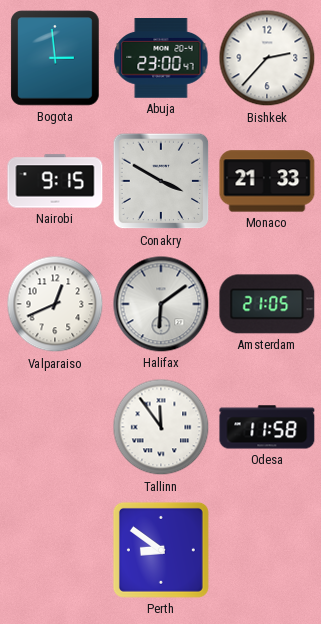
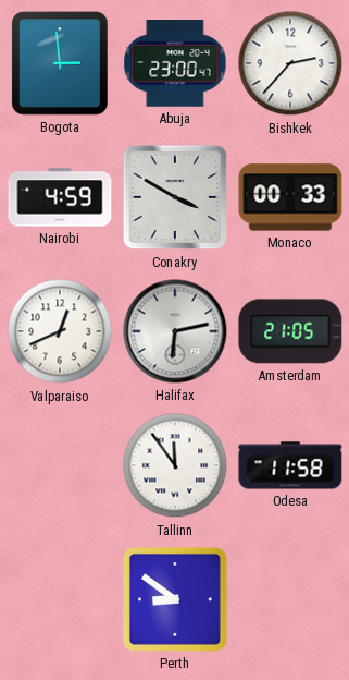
Nairobi: 9:15 -> 4:59
Monaco: 21:33 -> 00:33
Halifax: 6:09 -> 6:13
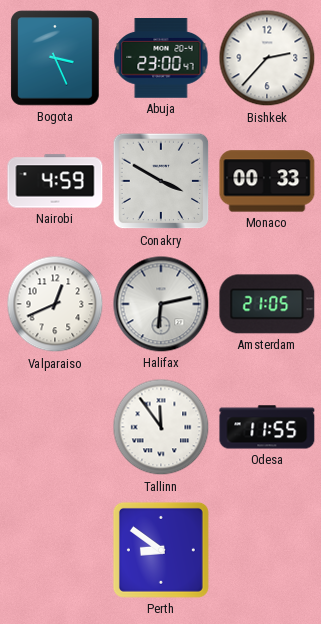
Bogota: 2:59 -> 3:26
Odesa: 11:58 -> 11:55
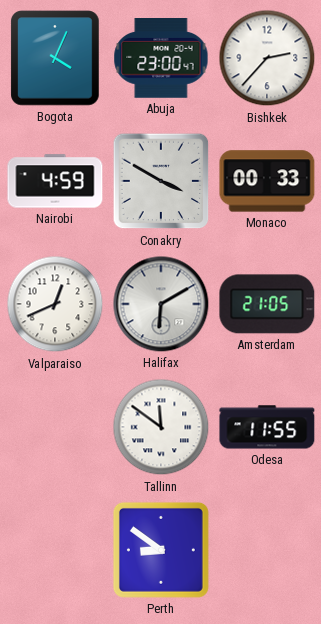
Bogota: 3:26 -> 4:04
Halifax: 6:13 -> 6:10
Tallinn: 11:54 -> 11:51
